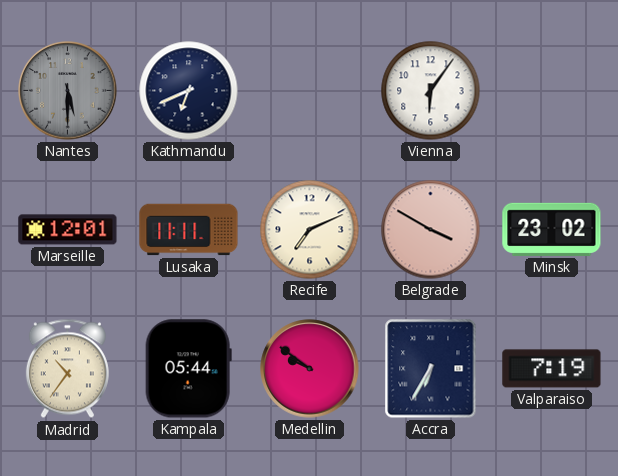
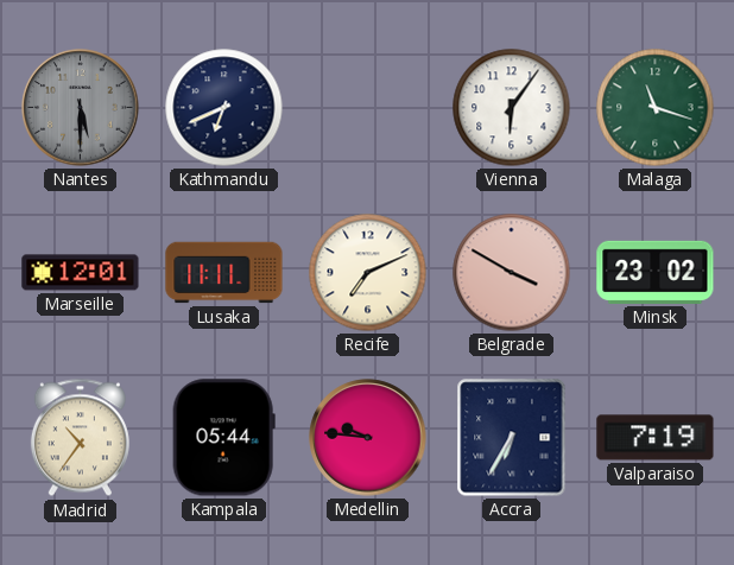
Malaga: none -> 11:18
Medellin: 9:51 -> 9:46
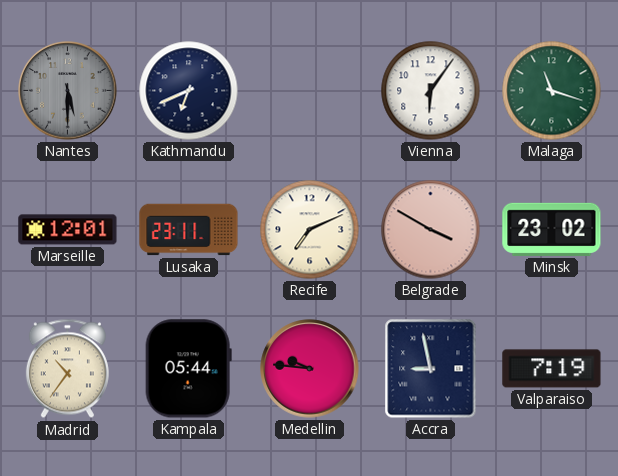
Lusaka: 11:11 -> 23:11
Accra: 6:35 -> 8:58
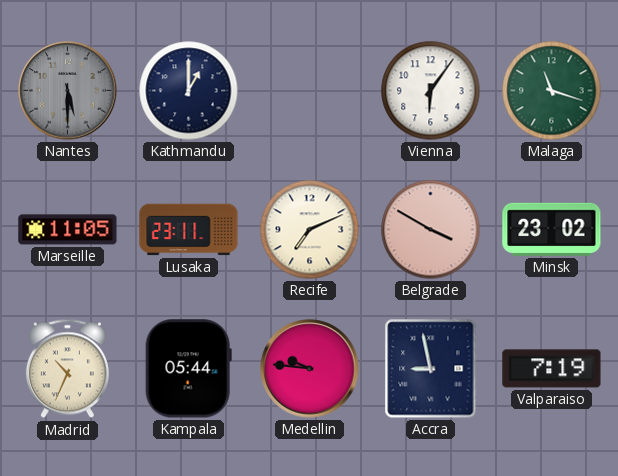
Kathmandu: 6:41 -> 1:00
Marseille: 12:01 -> 11:05
Madrid: 10:36 -> 10:34
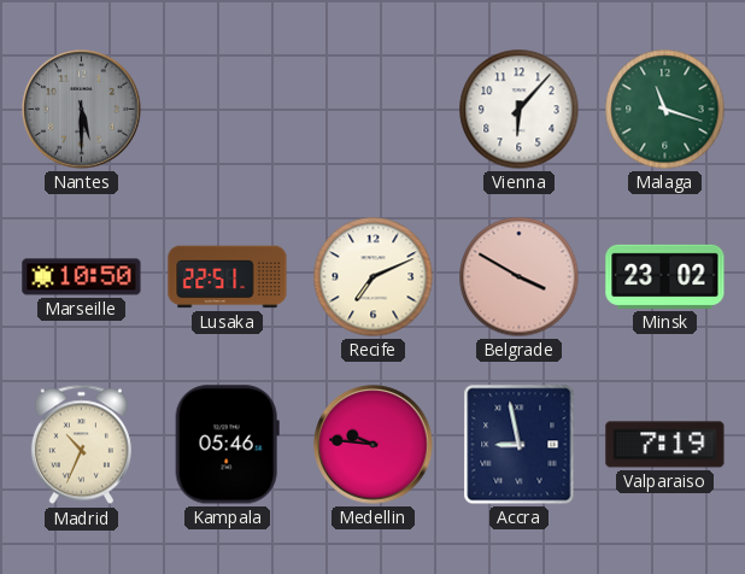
Kathmandu: 1:00 -> none
Vienna: 6:06 -> 6:07
Marseille: 11:05 -> 10:50
Lusaka: 23:11 -> 22:51
Kampala: 05:44 -> 05:46
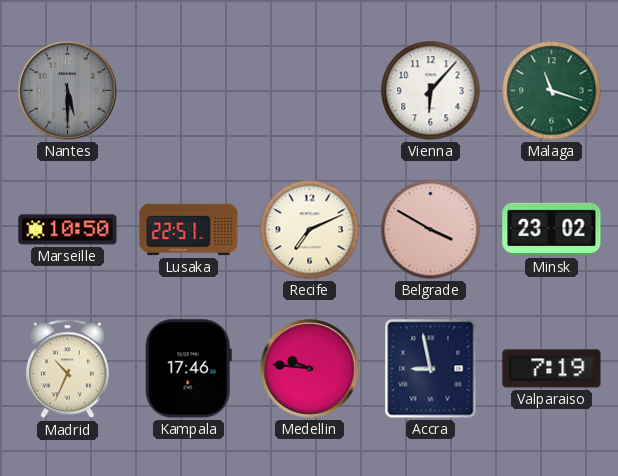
Kampala: 05:46 -> 17:46
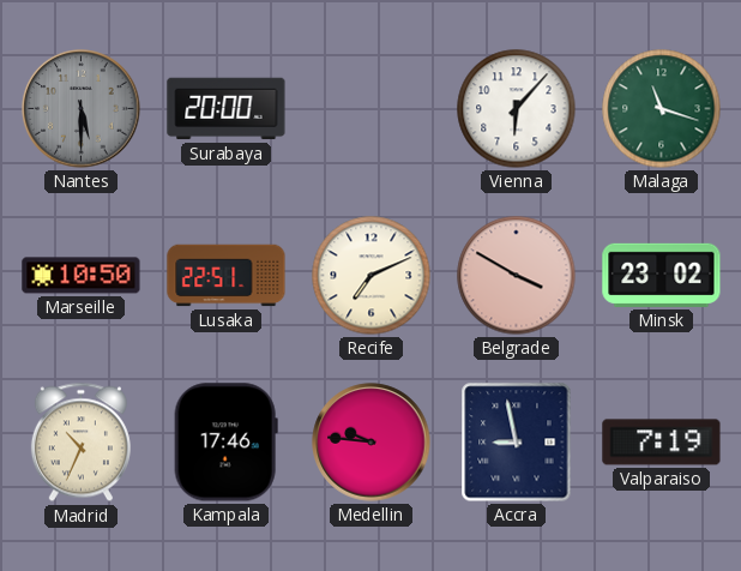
Surabaya: none -> 20:00
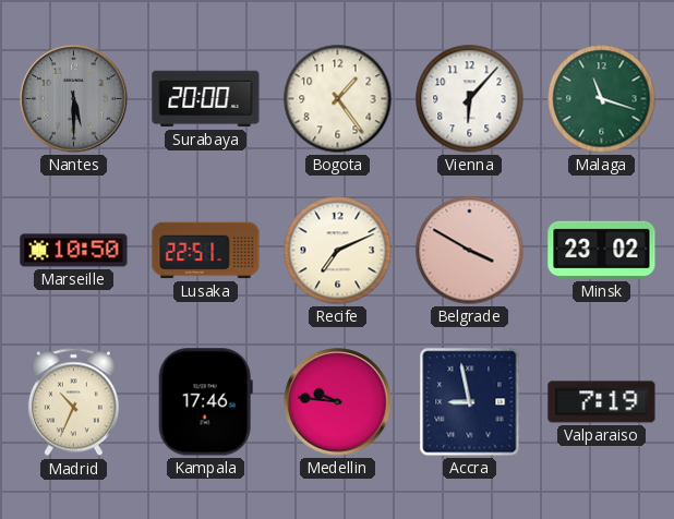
Bogota: none -> 1:24
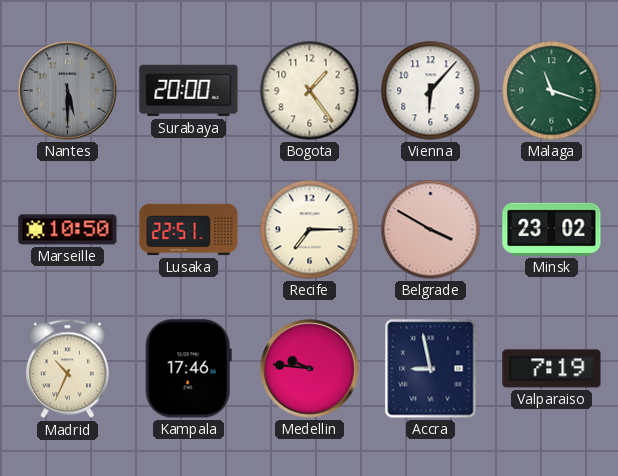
Recife: 7:11 -> 7:15
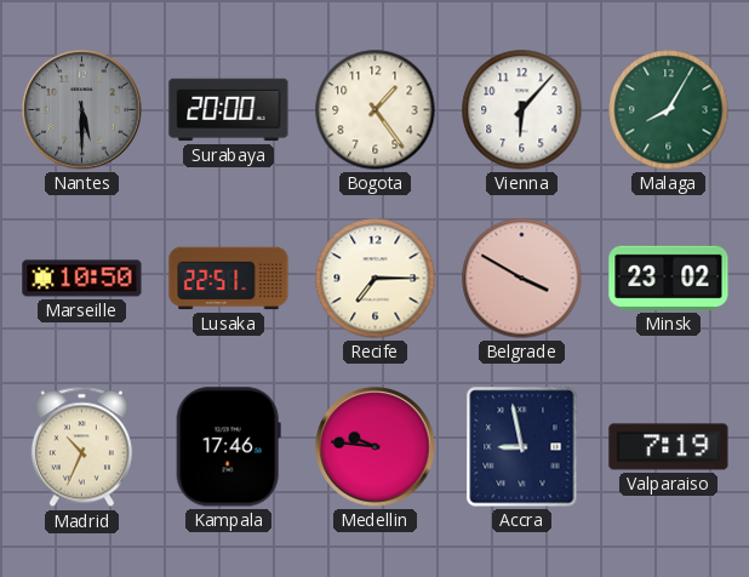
Malaga: 11:18 -> 8:05
